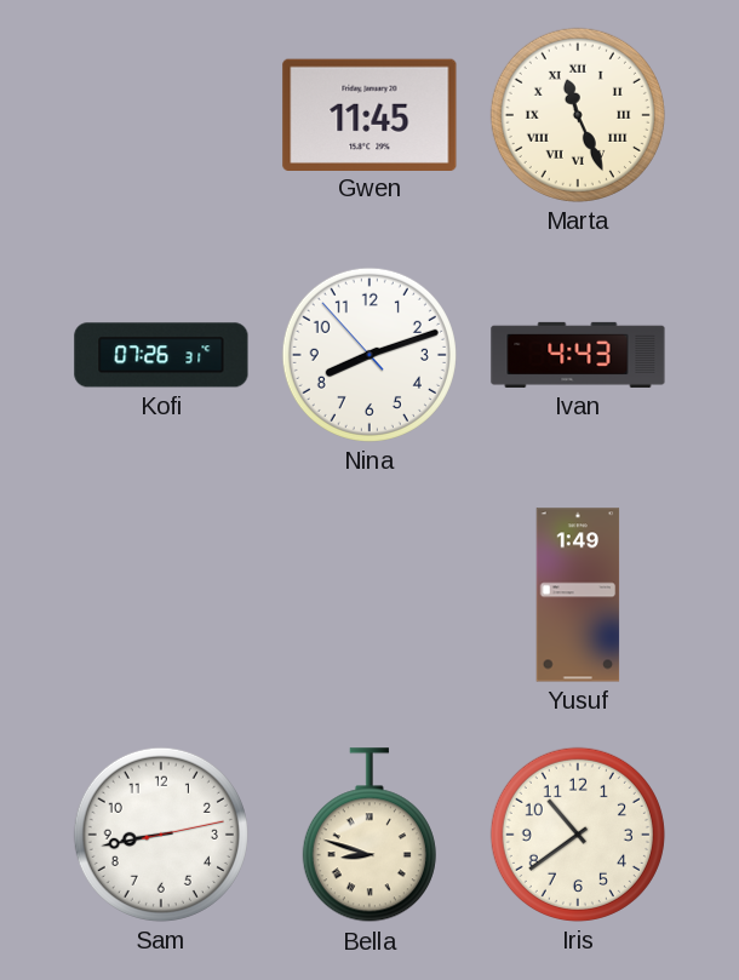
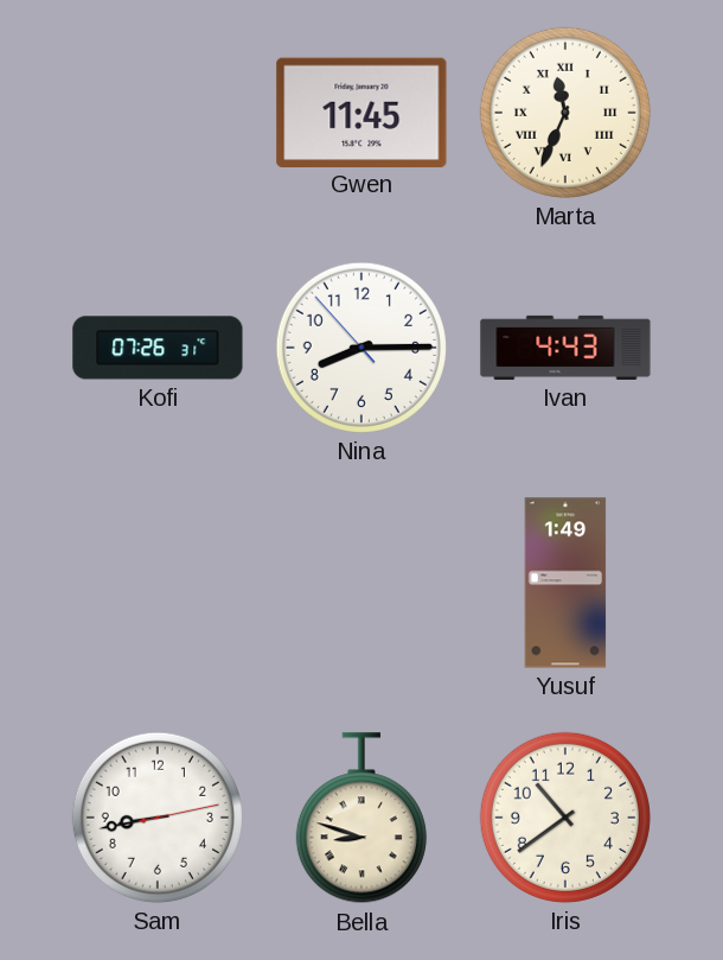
Marta: 11:26 -> 11:34
Nina: 8:11 -> 8:14
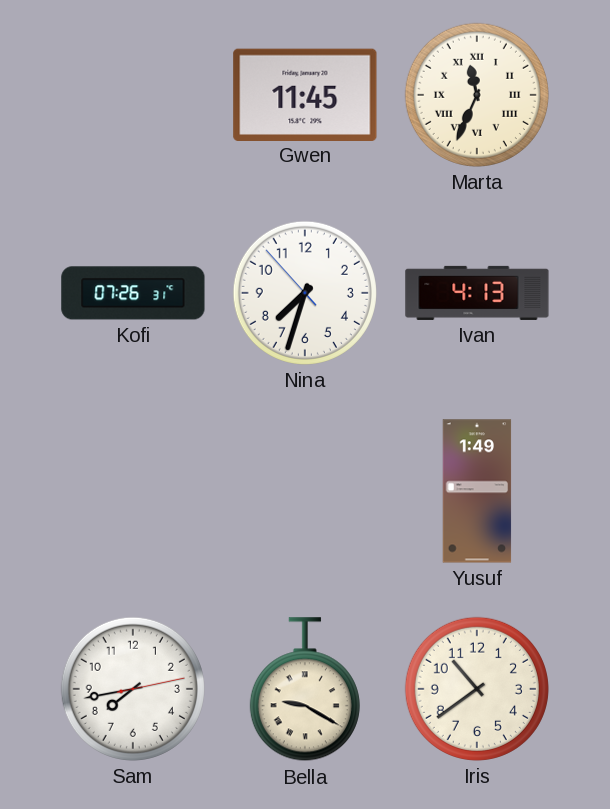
Nina: 8:14 -> 7:32
Ivan: 4:43 -> 4:13
Sam: 8:43 -> 7:43
Bella: 8:48 -> 9:20
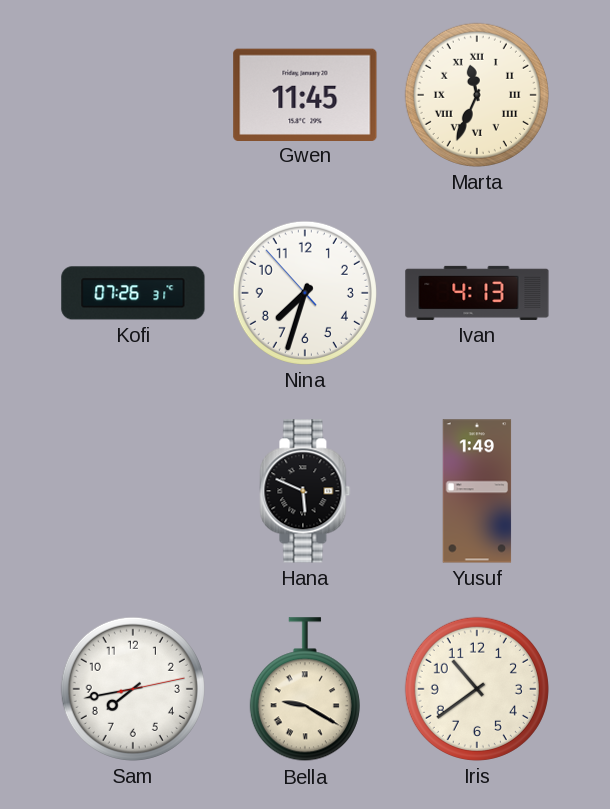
Hana: none -> 5:49
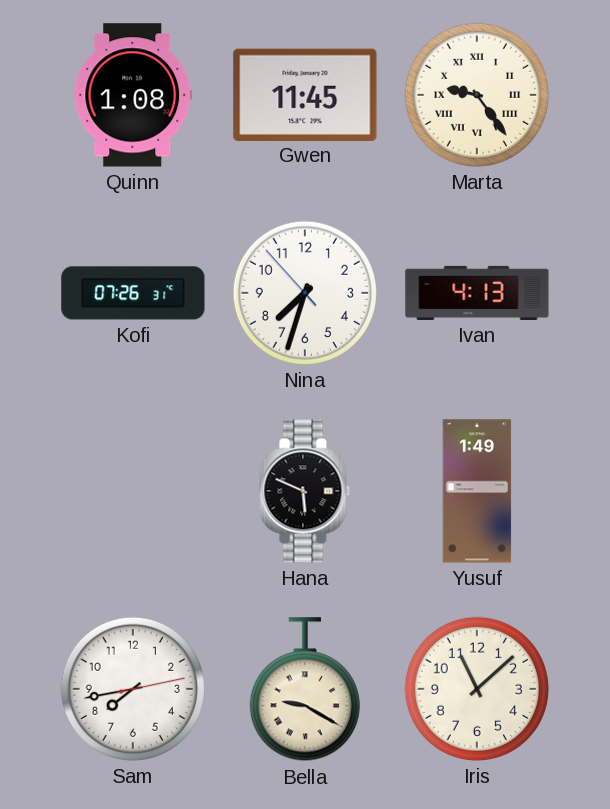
Quinn: none -> 1:08
Marta: 11:34 -> 9:24
Iris: 10:39 -> 11:08
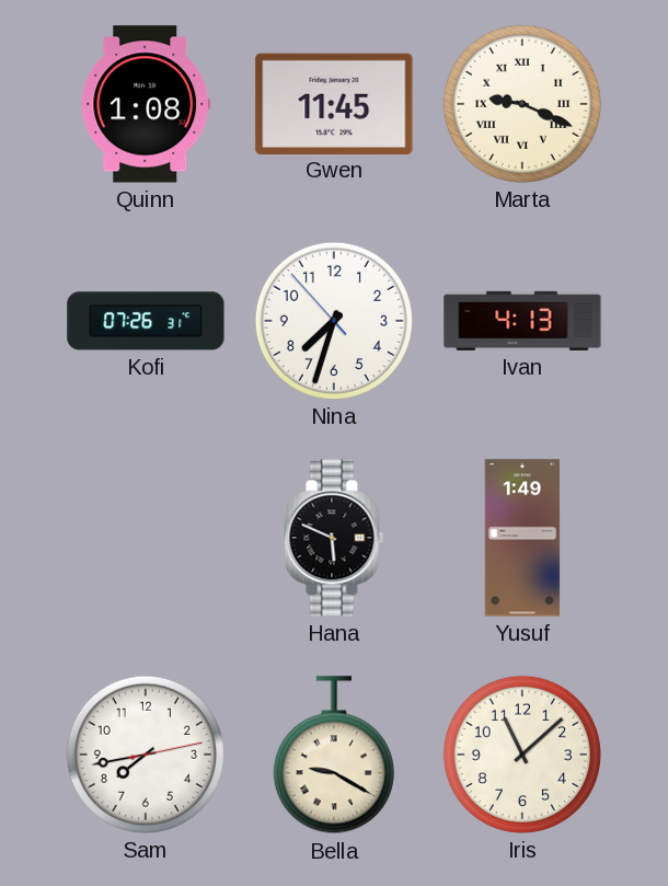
Marta: 9:24 -> 9:19
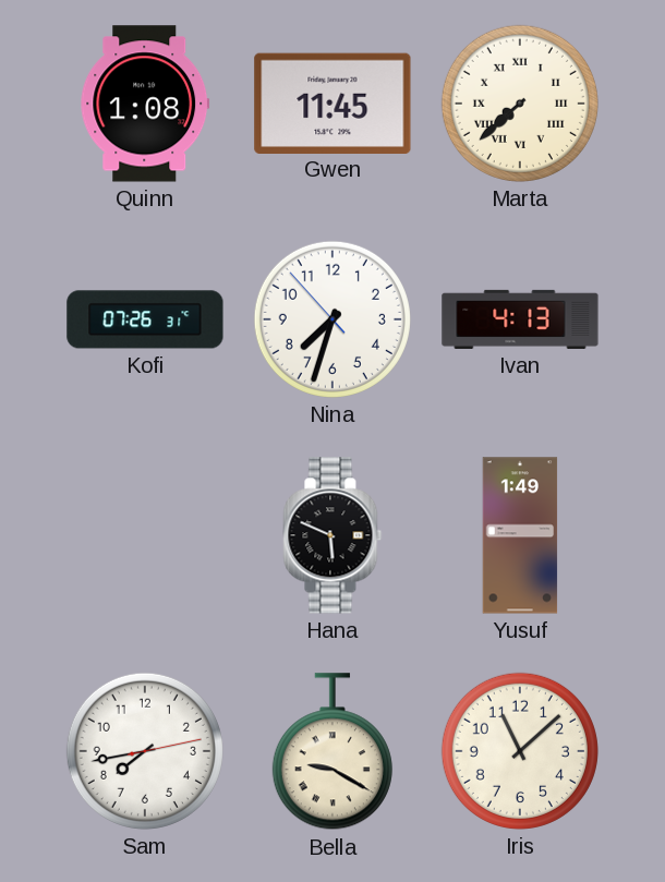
Marta: 9:19 -> 7:38
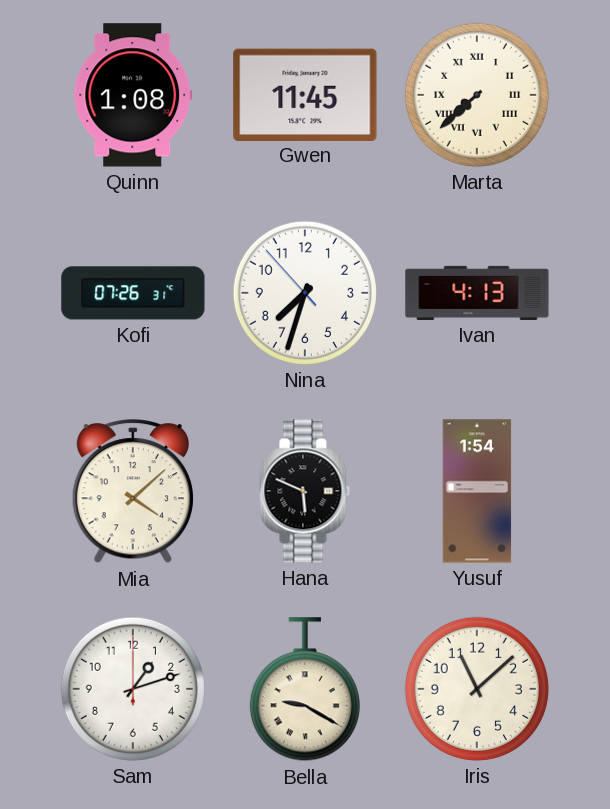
Mia: none -> 4:08
Yusuf: 1:49 -> 1:54
Sam: 7:43 -> 1:12
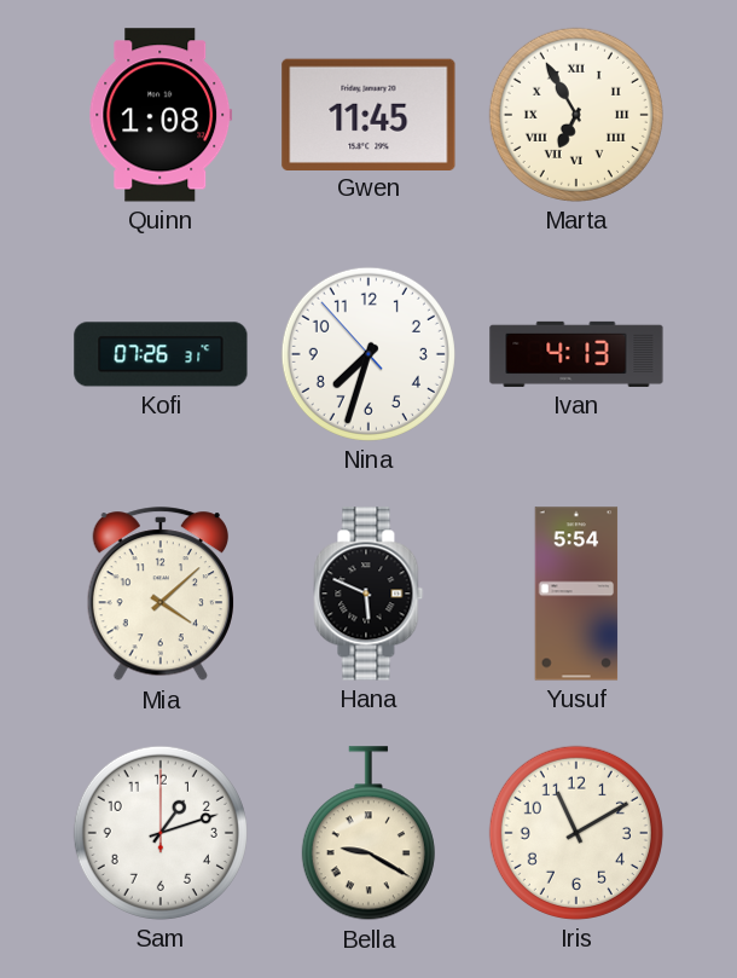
Marta: 7:38 -> 6:55
Yusuf: 1:54 -> 5:54
Iris: 11:08 -> 11:10
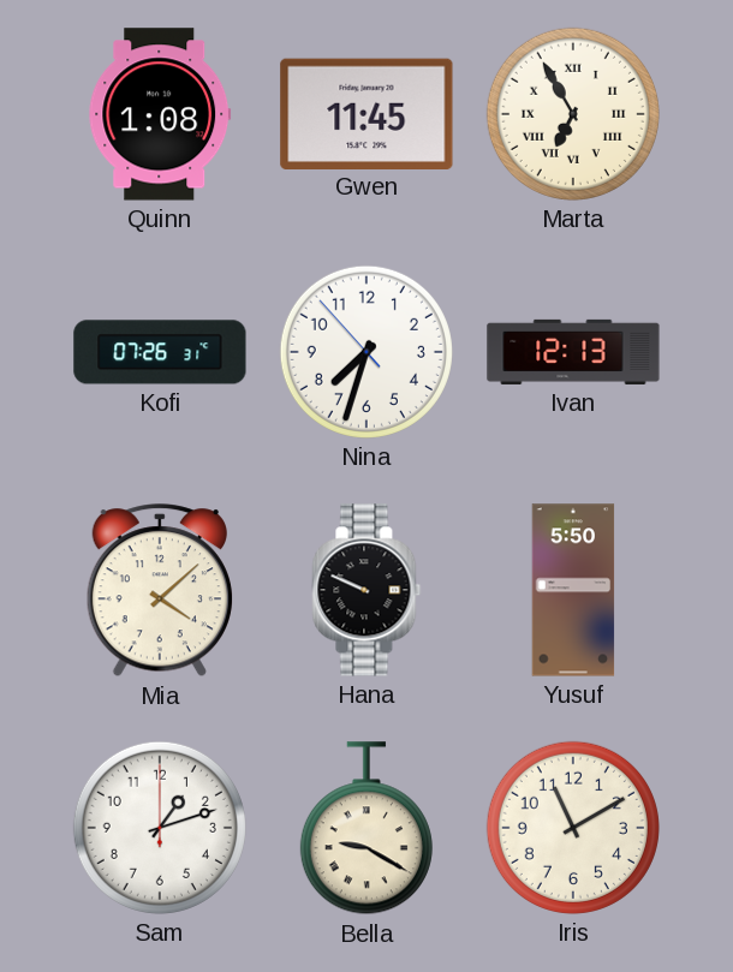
Ivan: 4:13 -> 12:13
Hana: 5:49 -> 9:49
Yusuf: 5:54 -> 5:50
